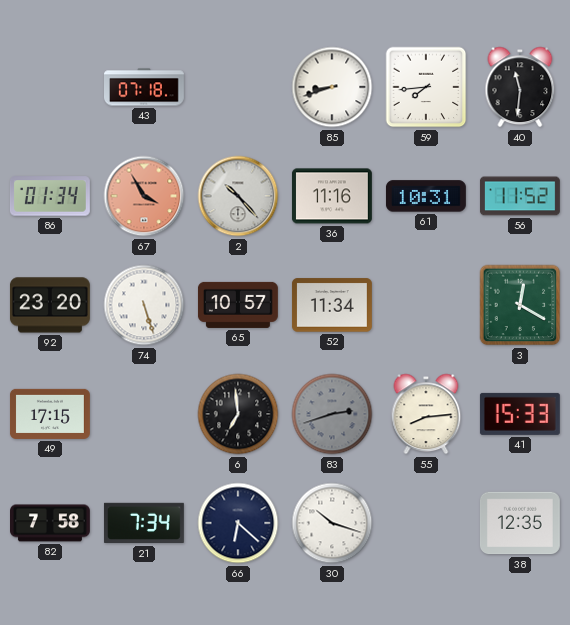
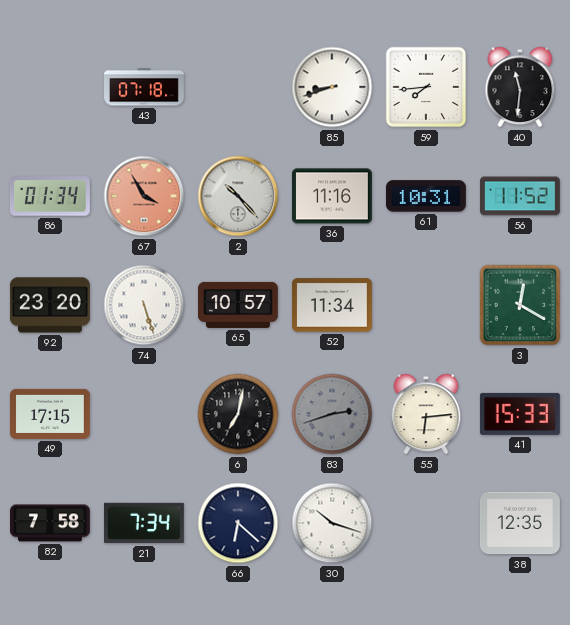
6: 6:59 -> 7:02
55: 8:14 -> 6:14
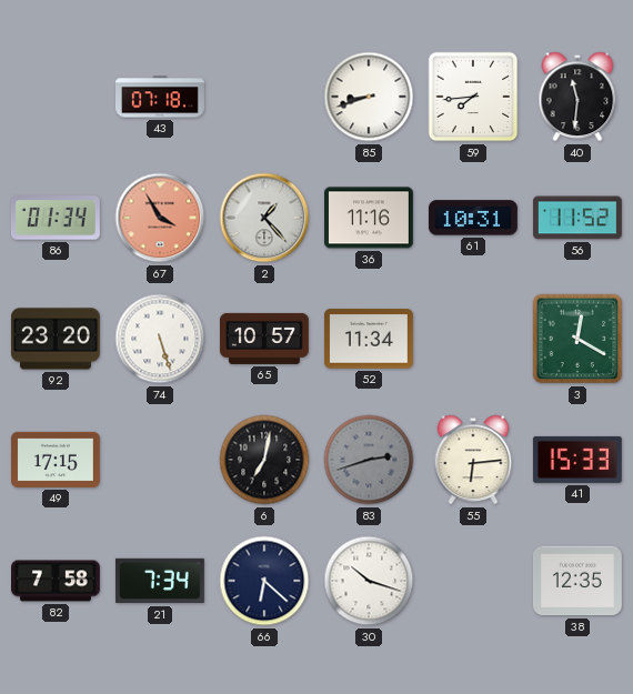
2: 10:23 -> 1:23
